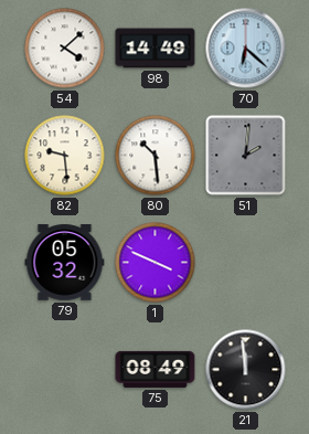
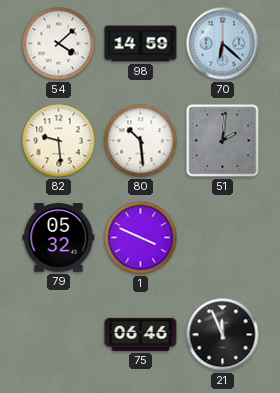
98: 14:49 -> 14:59
75: 08:49 -> 06:46
21: 11:59 -> 11:56
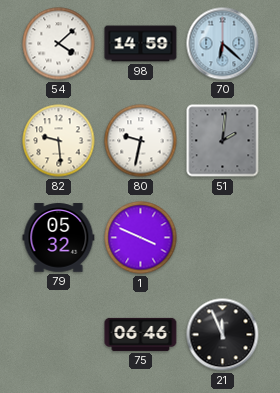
80: 10:29 -> 9:32
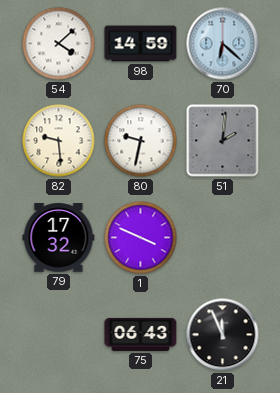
79: 05:32 -> 17:32
75: 06:46 -> 06:43
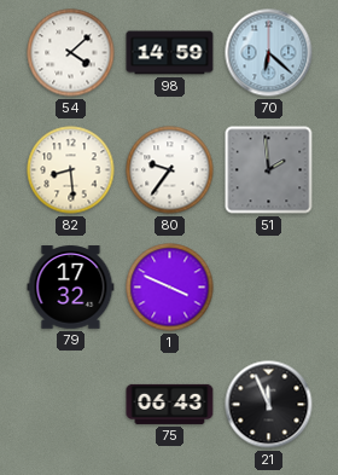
82: 9:29 -> 8:29
80: 9:32 -> 9:36
51: 2:01 -> 1:59
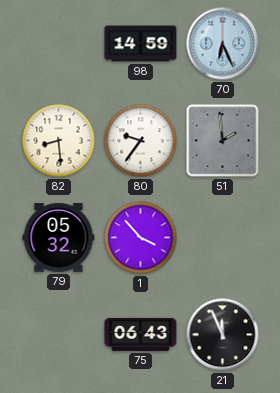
54: 4:08 -> none
70: 6:22 -> 6:26
79: 17:32 -> 05:32
1: 3:49 -> 3:53
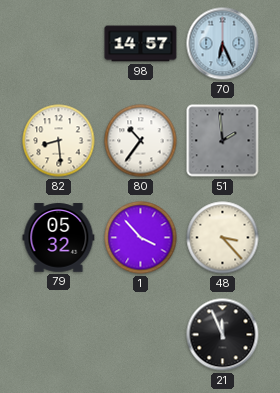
98: 14:59 -> 14:57
80: 9:36 -> 10:36
48: none -> 3:23
75: 06:43 -> none
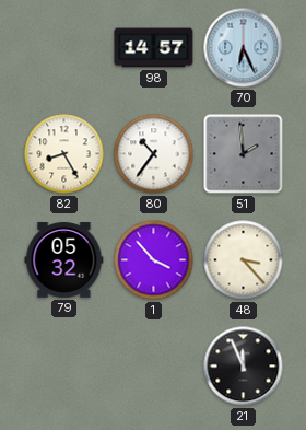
82: 8:29 -> 8:25
